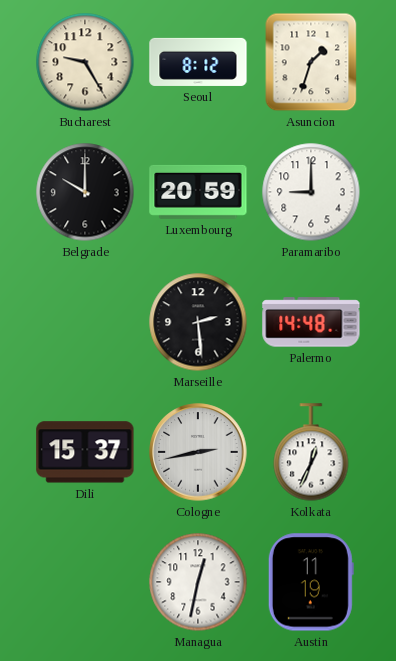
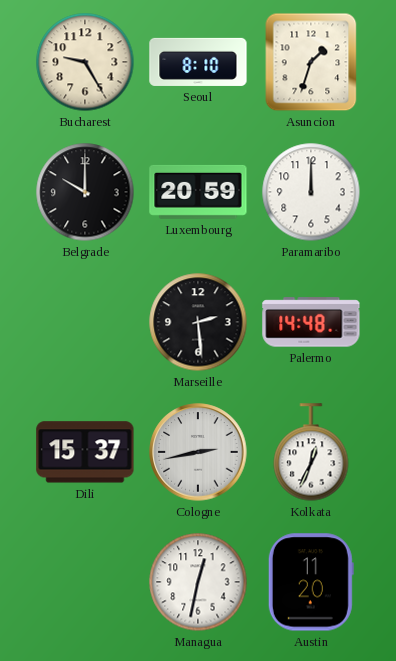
Seoul: 8:12 -> 8:10
Paramaribo: 9:00 -> 12:00
Austin: 11:19 -> 11:20
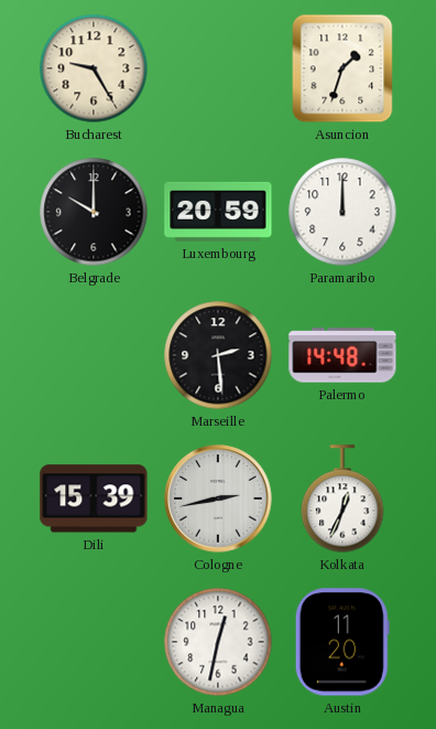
Seoul: 8:10 -> none
Dili: 15:37 -> 15:39
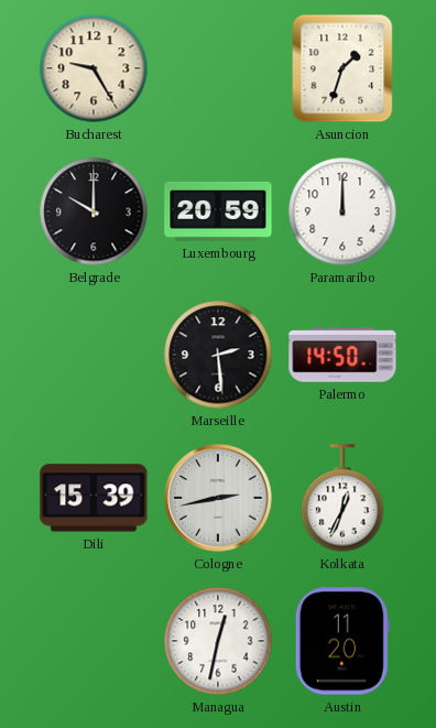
Palermo: 14:48 -> 14:50
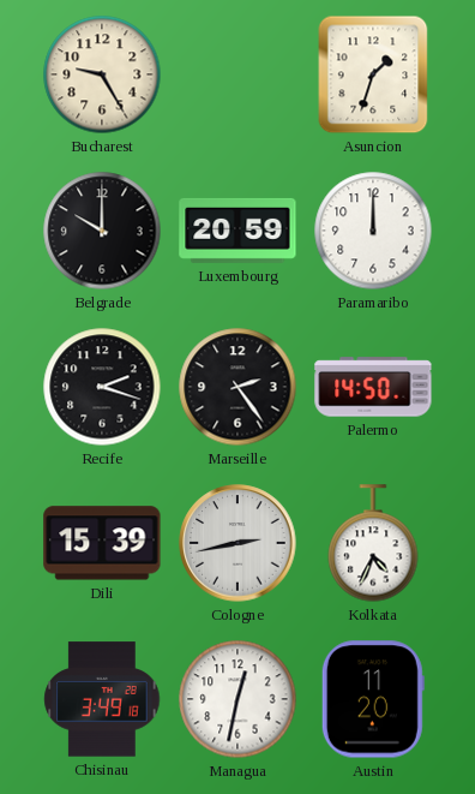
Recife: none -> 2:18
Marseille: 2:29 -> 2:24
Kolkata: 12:34 -> 4:34
Chisinau: none -> 3:49
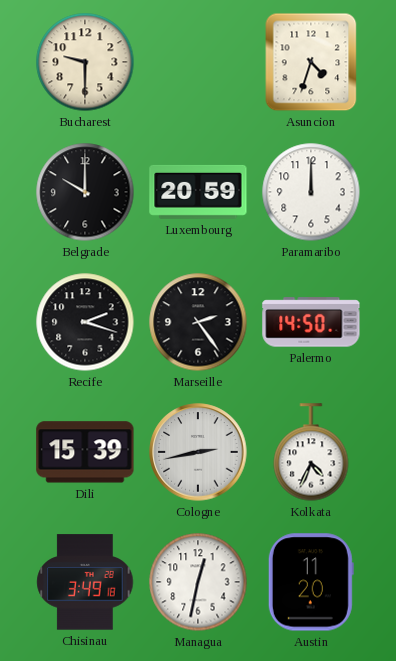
Bucharest: 9:25 -> 9:30
Asuncion: 1:33 -> 4:33
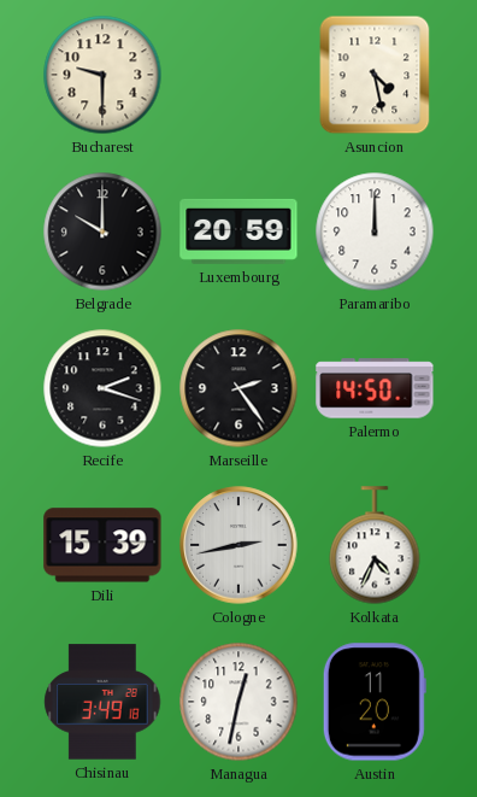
Asuncion: 4:33 -> 4:28
